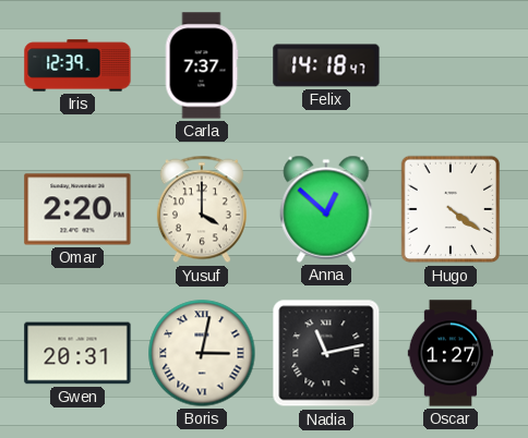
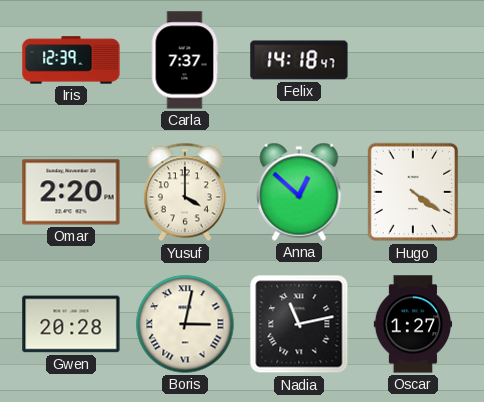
Gwen: 20:31 -> 20:28
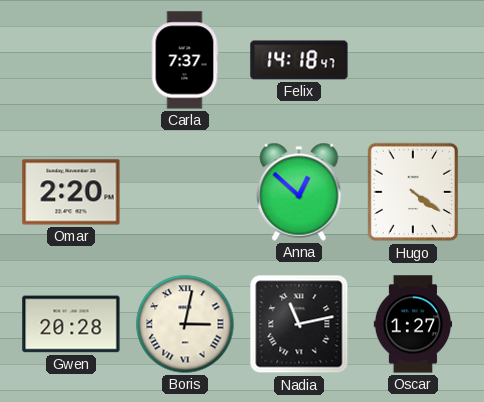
Iris: 12:39 -> none
Yusuf: 4:00 -> none
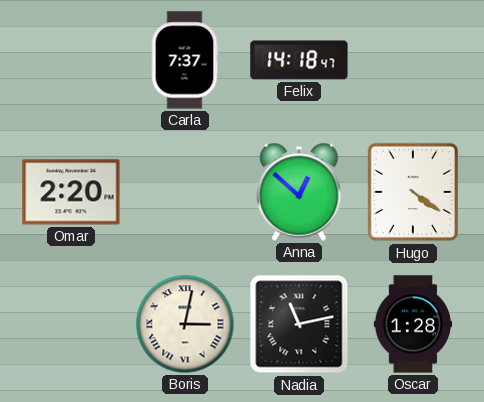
Gwen: 20:28 -> none
Oscar: 1:27 -> 1:28
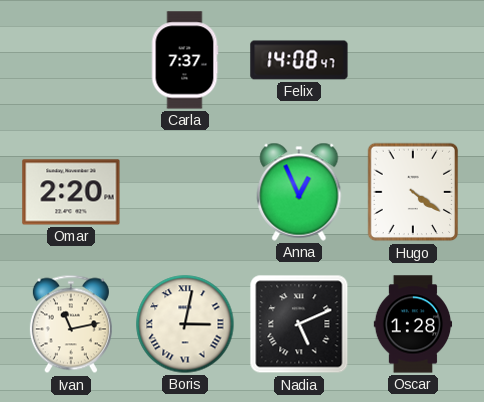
Felix: 14:18 -> 14:08
Anna: 12:52 -> 12:56
Ivan: none -> 11:13
Nadia: 11:13 -> 5:11
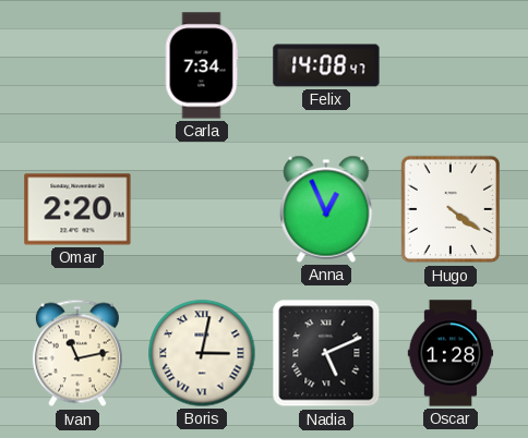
Carla: 7:37 -> 7:34
